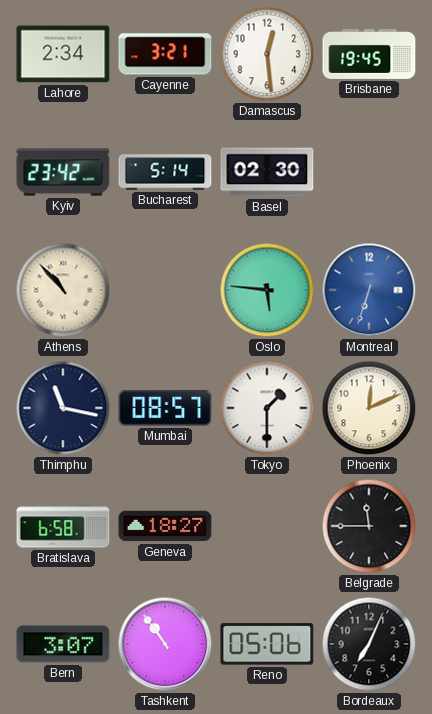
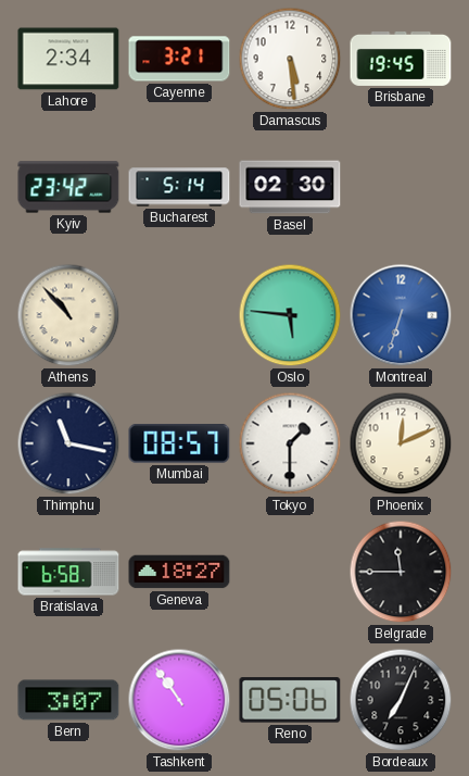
Damascus: 12:29 -> 5:29
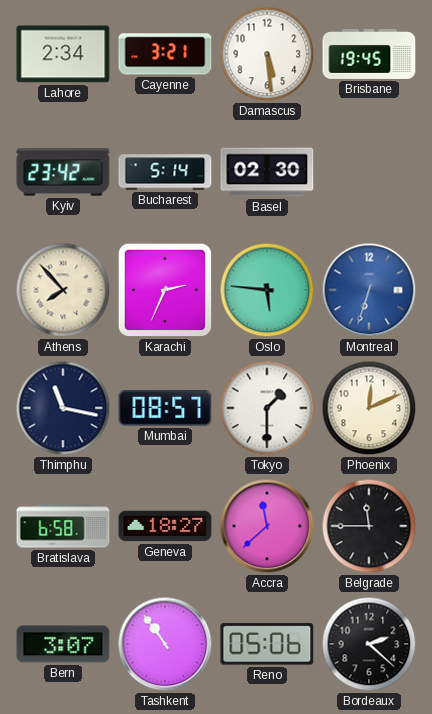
Athens: 10:53 -> 7:53
Karachi: none -> 2:34
Accra: none -> 11:38
Bordeaux: 7:04 -> 2:22
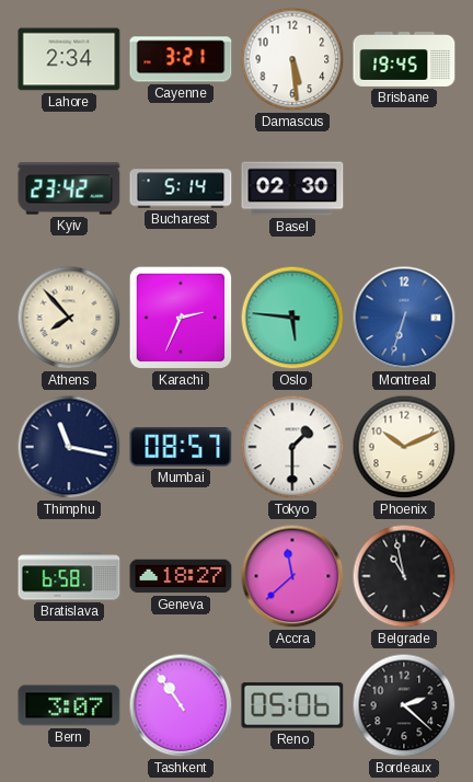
Phoenix: 12:11 -> 10:11
Belgrade: 11:45 -> 10:58
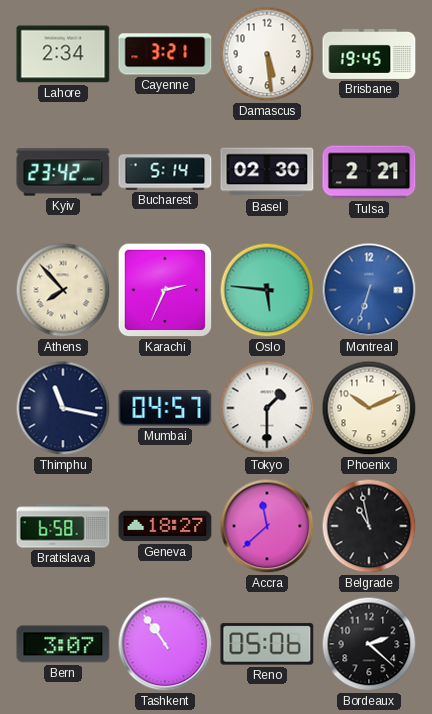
Tulsa: none -> 2:21
Mumbai: 08:57 -> 04:57
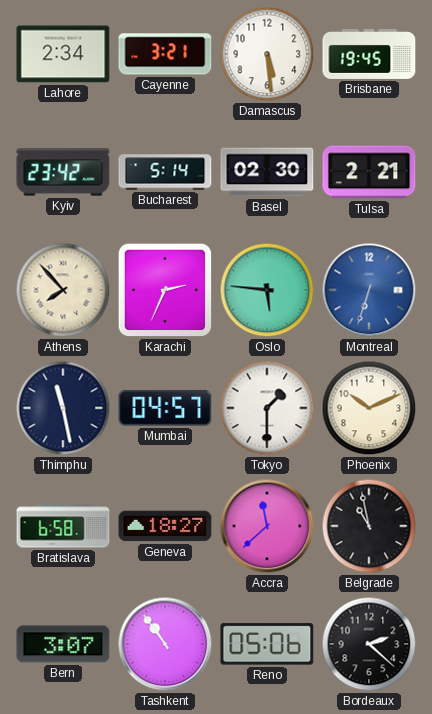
Thimphu: 11:17 -> 11:28
